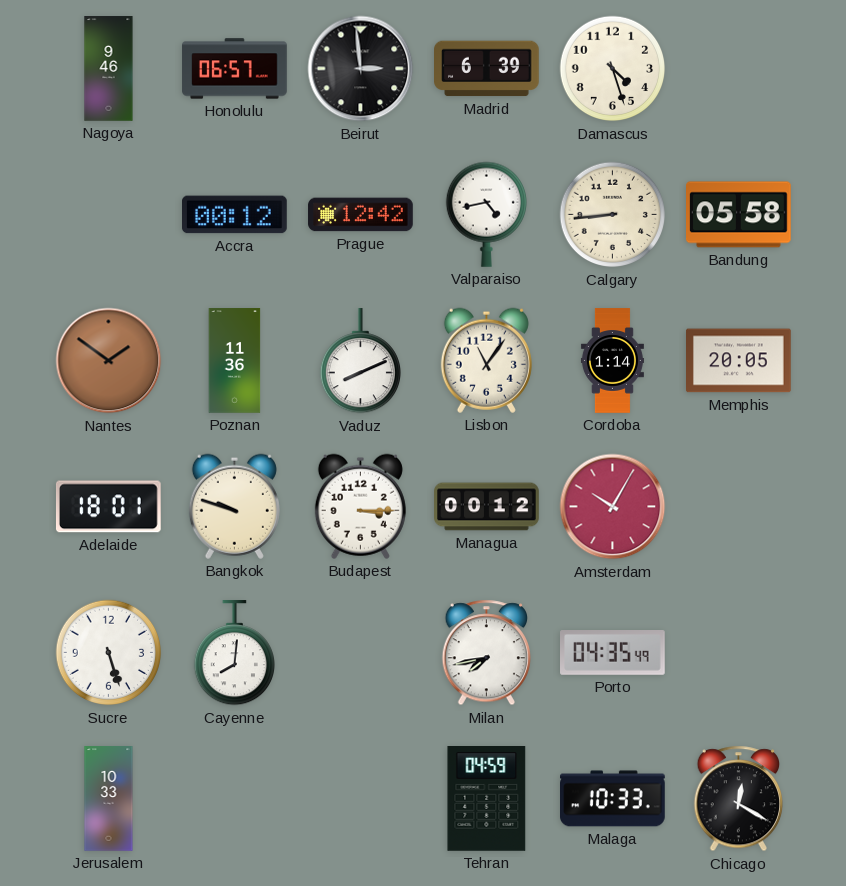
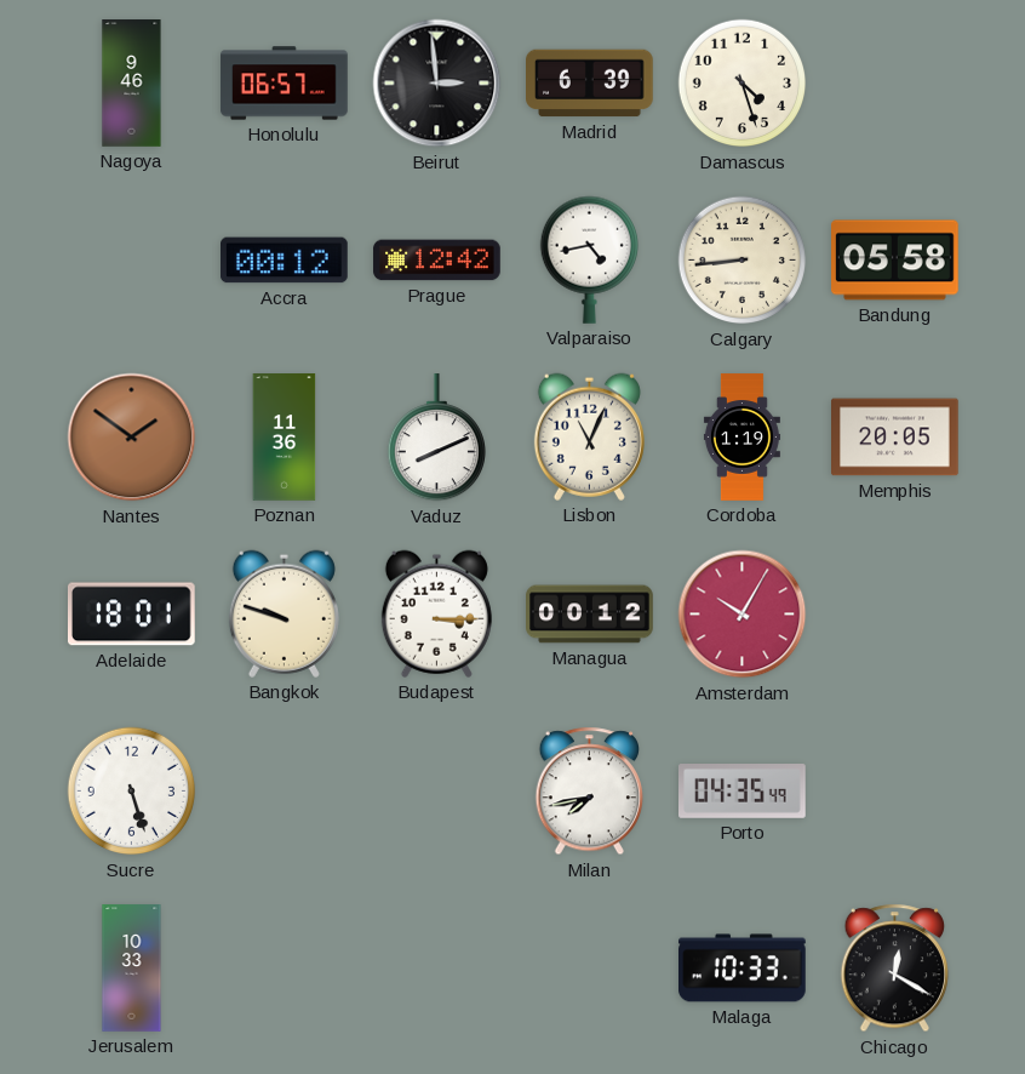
Lisbon: 11:06 -> 11:04
Cordoba: 1:14 -> 1:19
Cayenne: 8:01 -> none
Tehran: 04:59 -> none
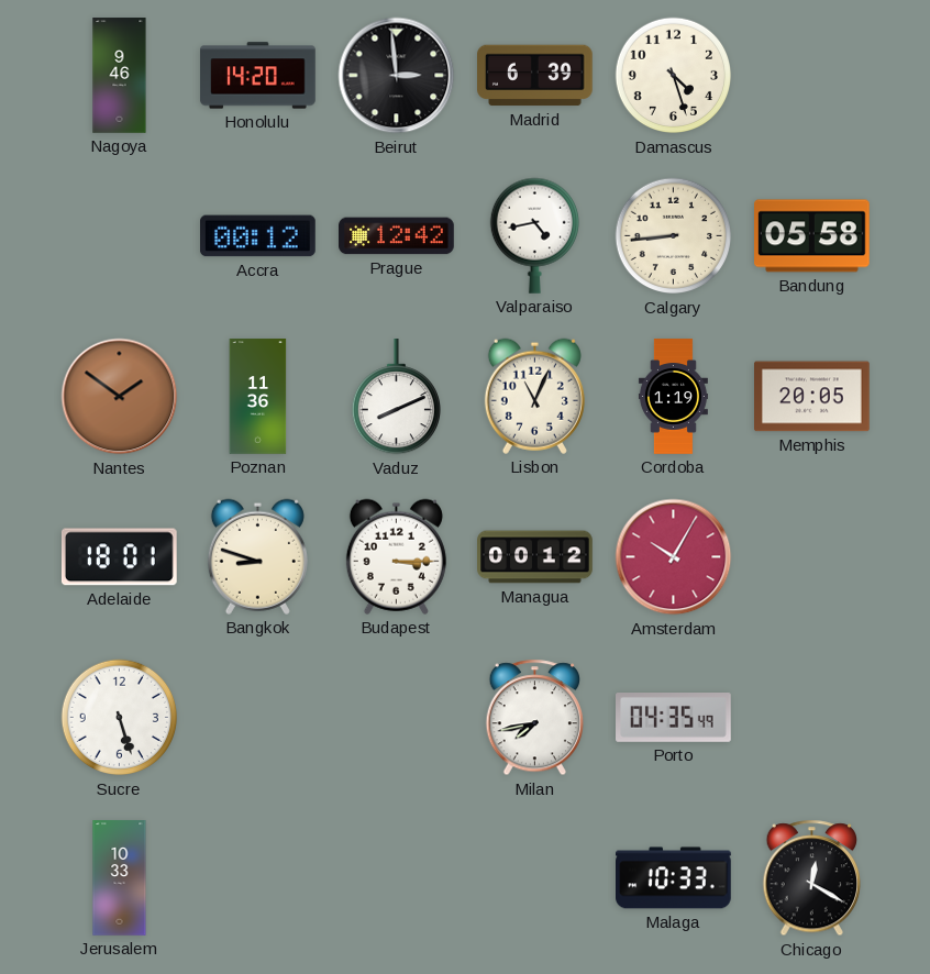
Honolulu: 06:57 -> 14:20
Bangkok: 9:48 -> 8:48
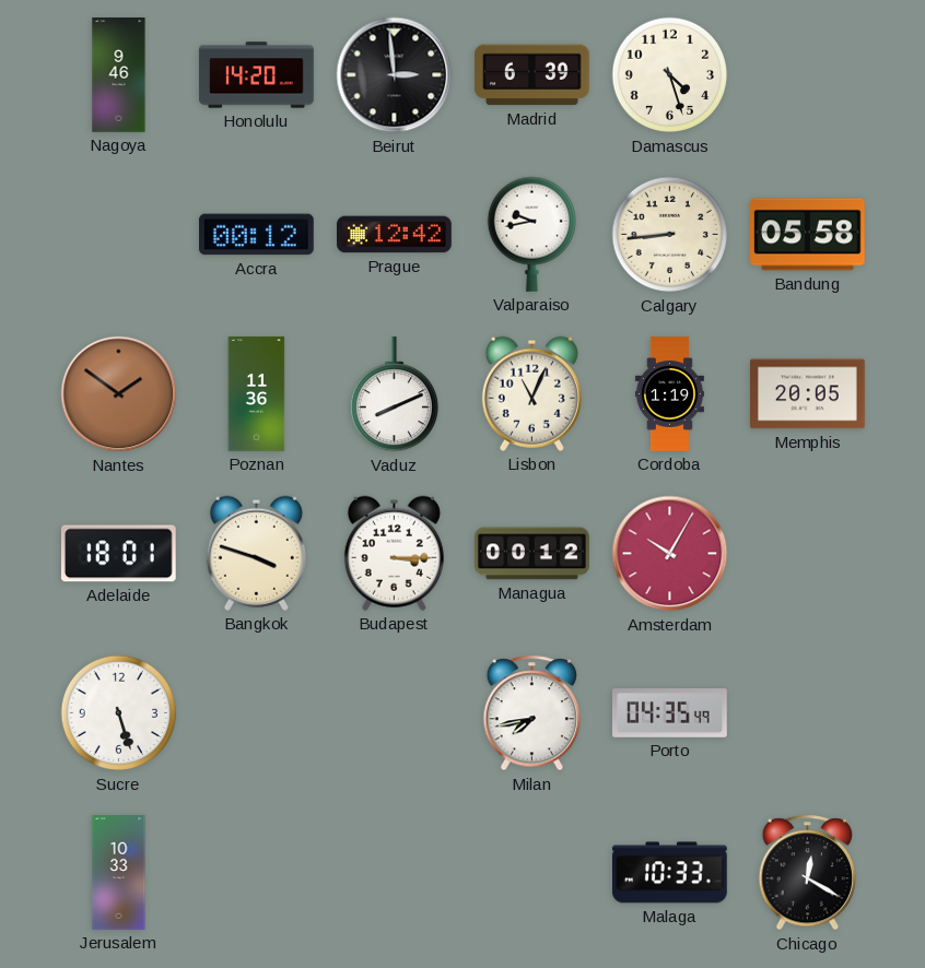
Valparaiso: 4:43 -> 9:43
Bangkok: 8:48 -> 3:48
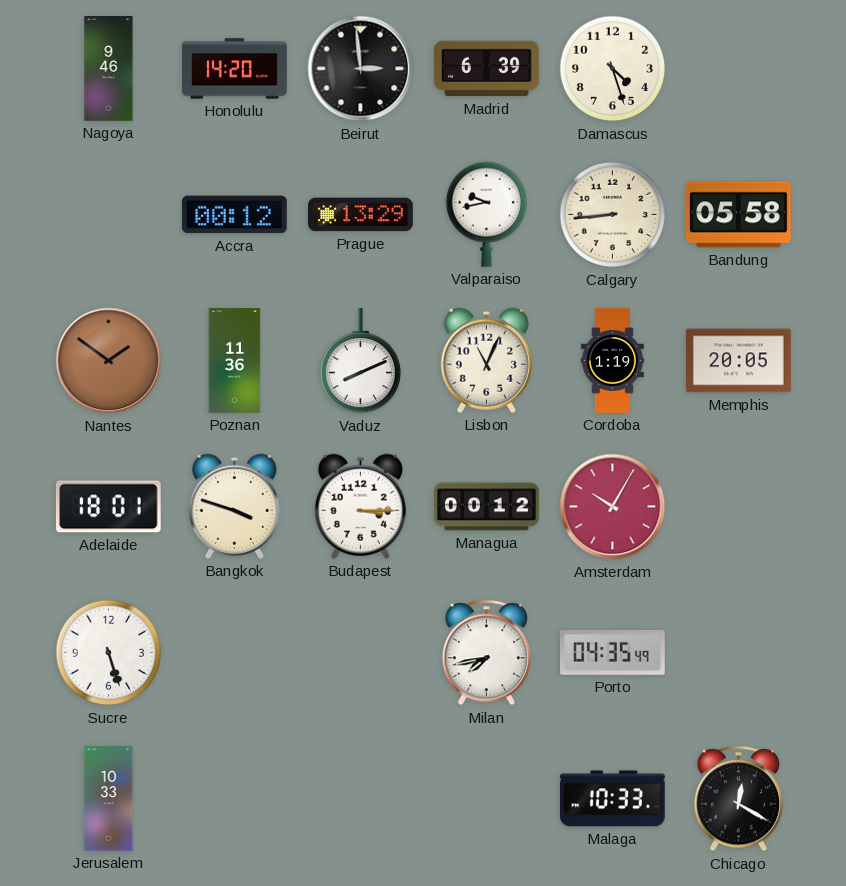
Prague: 12:42 -> 13:29
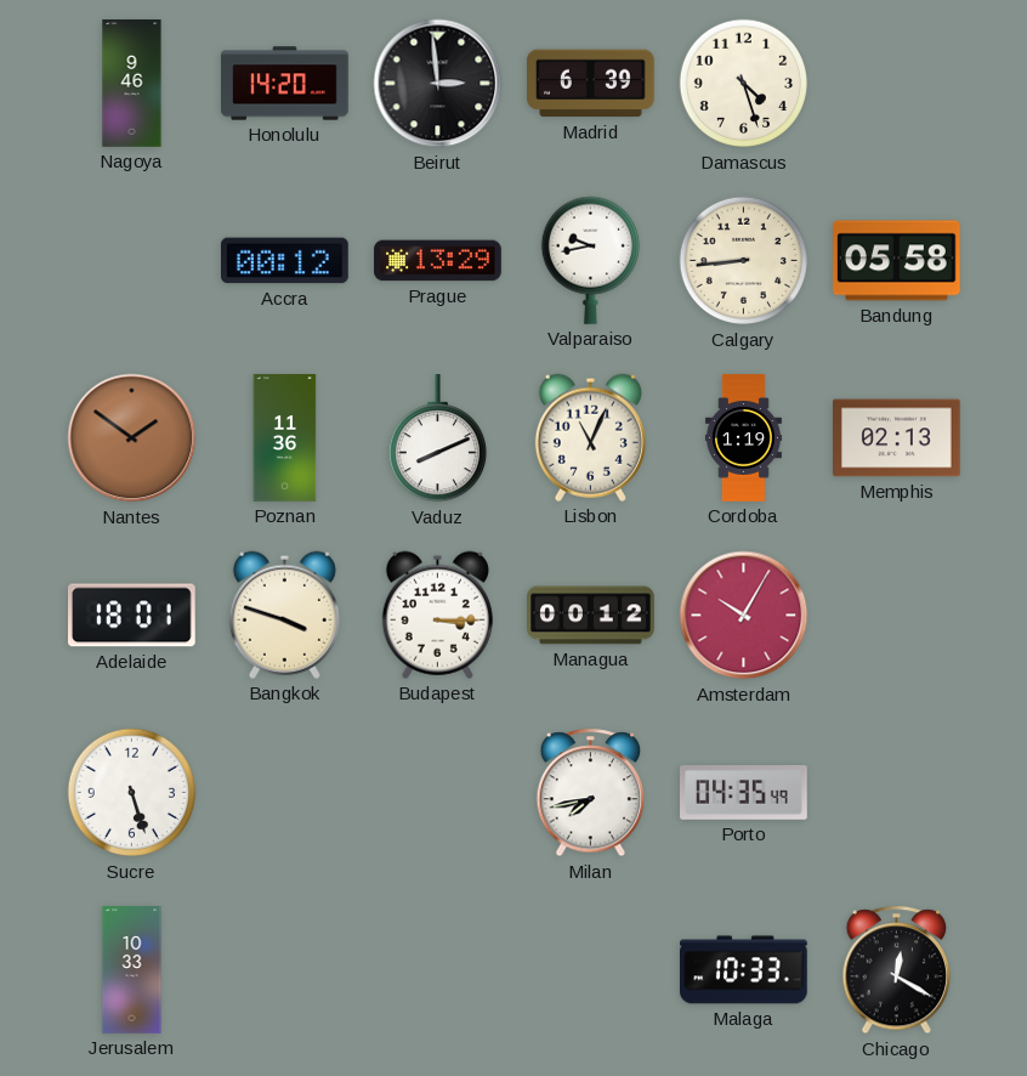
Memphis: 20:05 -> 02:13
